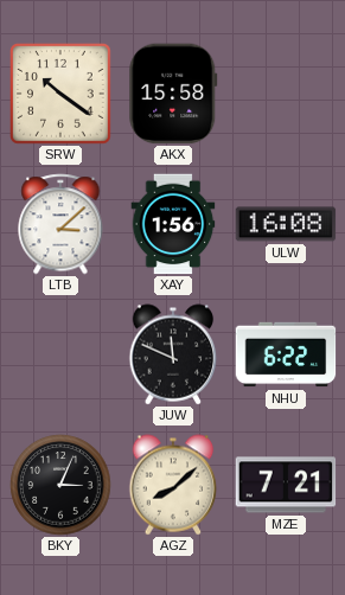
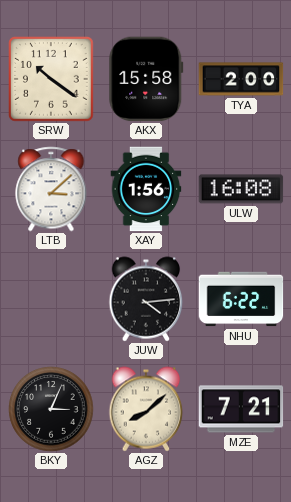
TYA: none -> 2:00
JUW: 11:49 -> 4:14
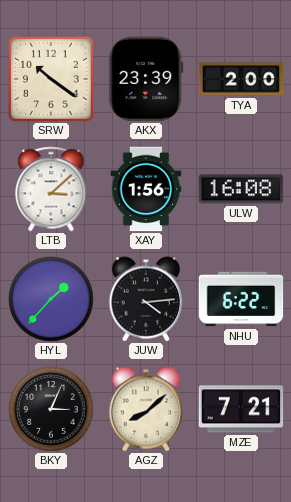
AKX: 15:58 -> 23:39
HYL: none -> 1:37
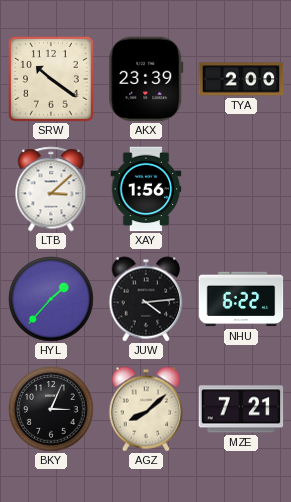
ULW: 16:08 -> none
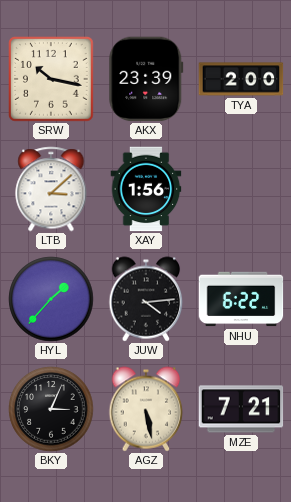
SRW: 10:21 -> 10:17
AGZ: 8:08 -> 5:28
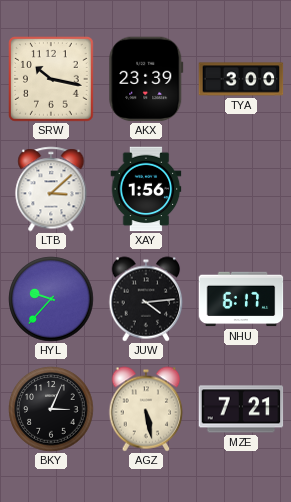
TYA: 2:00 -> 3:00
HYL: 1:37 -> 9:37
NHU: 6:22 -> 6:17
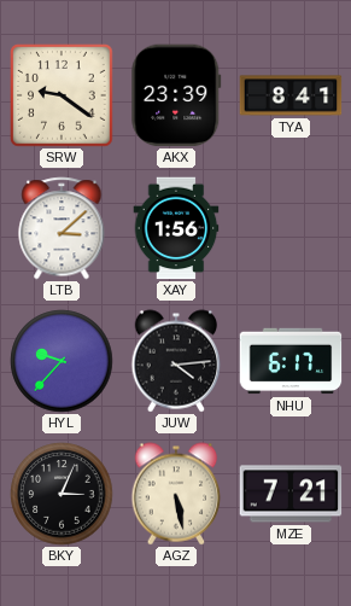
SRW: 10:17 -> 9:21
TYA: 3:00 -> 8:41
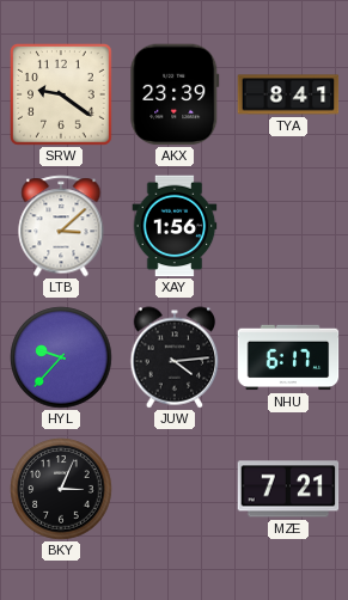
AGZ: 5:28 -> none
